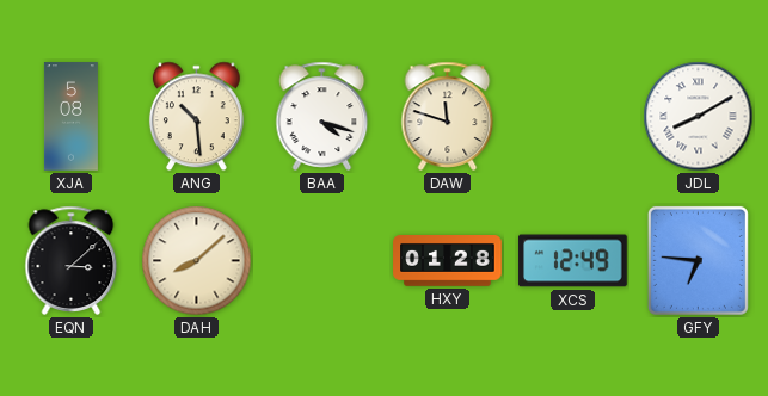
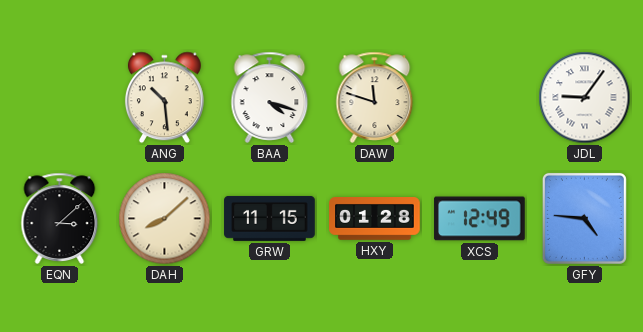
XJA: 5:08 -> none
JDL: 8:10 -> 9:06
GRW: none -> 11:15
GFY: 6:46 -> 4:46
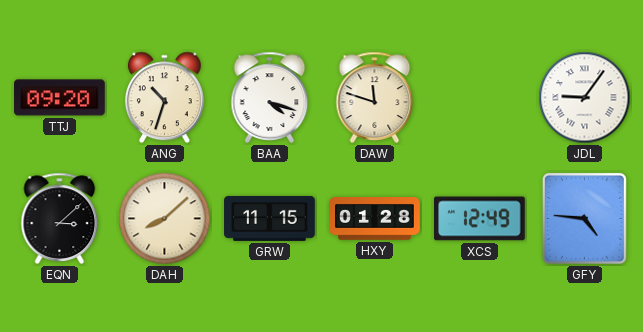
TTJ: none -> 09:20
ANG: 10:29 -> 10:33
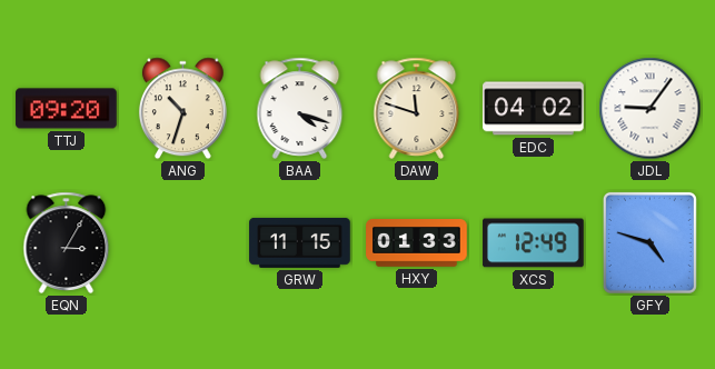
EDC: none -> 04:02
EQN: 3:08 -> 3:05
DAH: 8:08 -> none
HXY: 01:28 -> 01:33
GFY: 4:46 -> 4:48
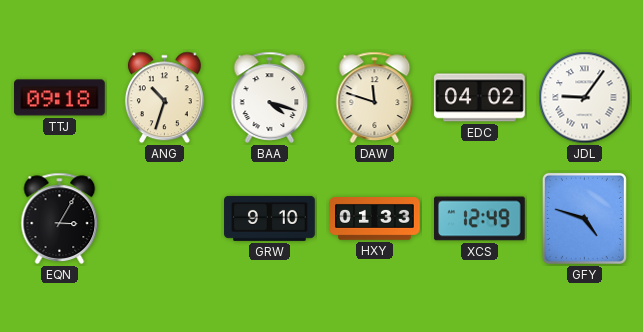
TTJ: 09:20 -> 09:18
GRW: 11:15 -> 9:10
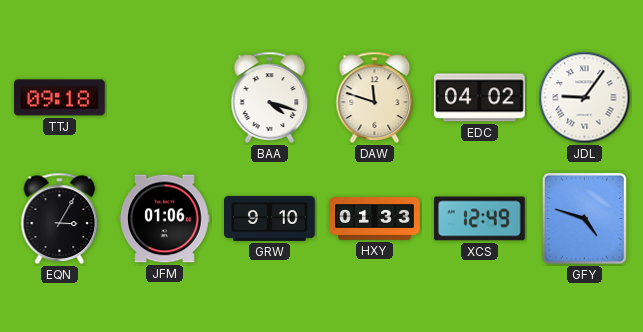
ANG: 10:33 -> none
JFM: none -> 01:06
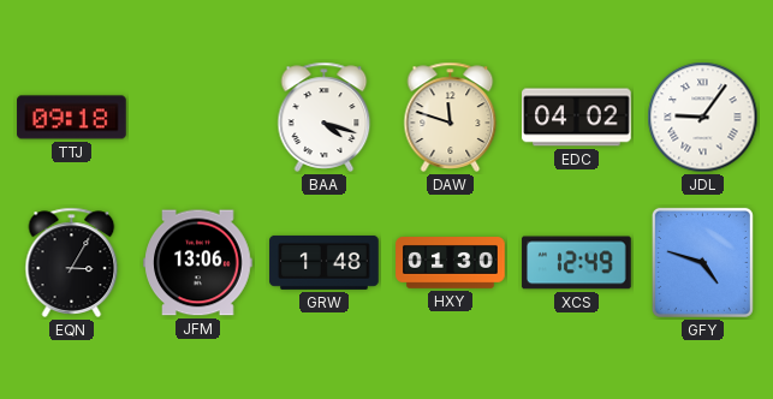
JFM: 01:06 -> 13:06
GRW: 9:10 -> 1:48
HXY: 01:33 -> 01:30
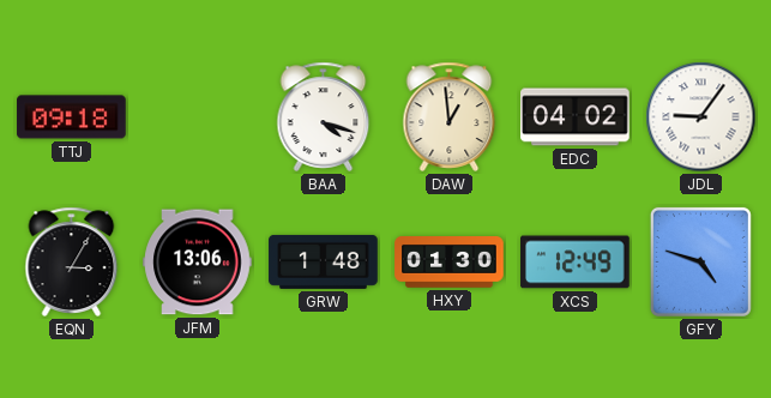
DAW: 11:48 -> 12:59
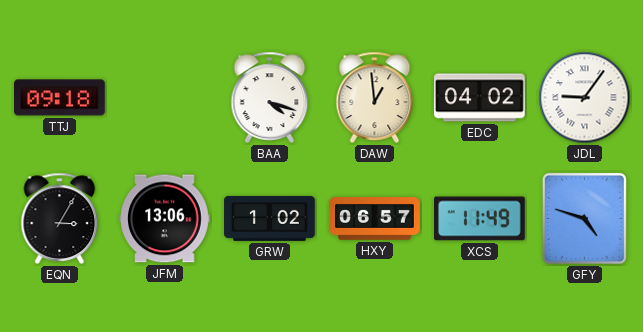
GRW: 1:48 -> 1:02
HXY: 01:30 -> 06:57
XCS: 12:49 -> 11:49
